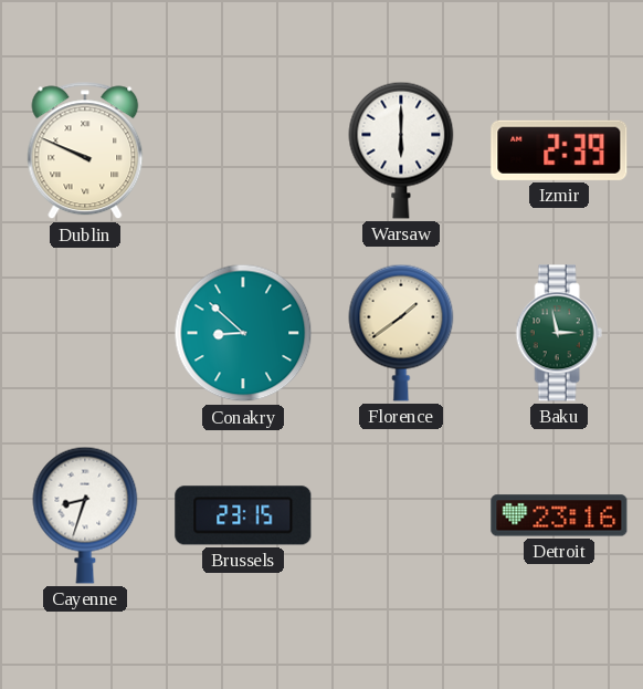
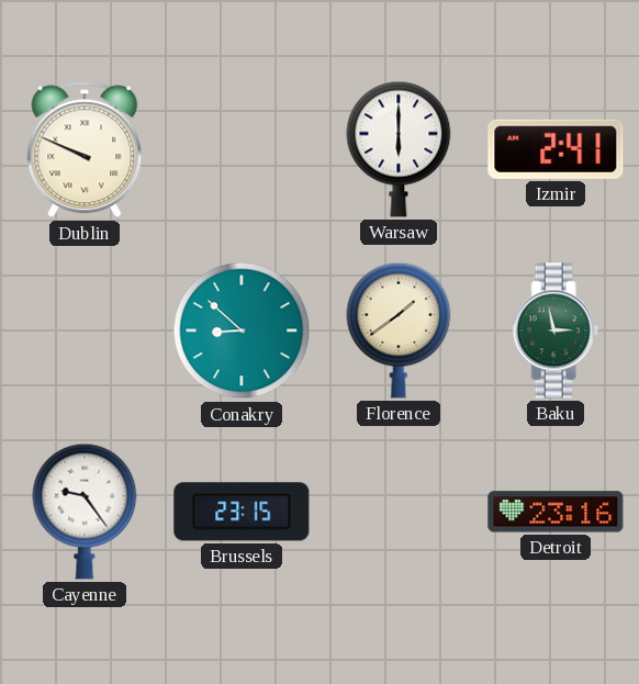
Izmir: 2:39 -> 2:41
Cayenne: 8:33 -> 9:24
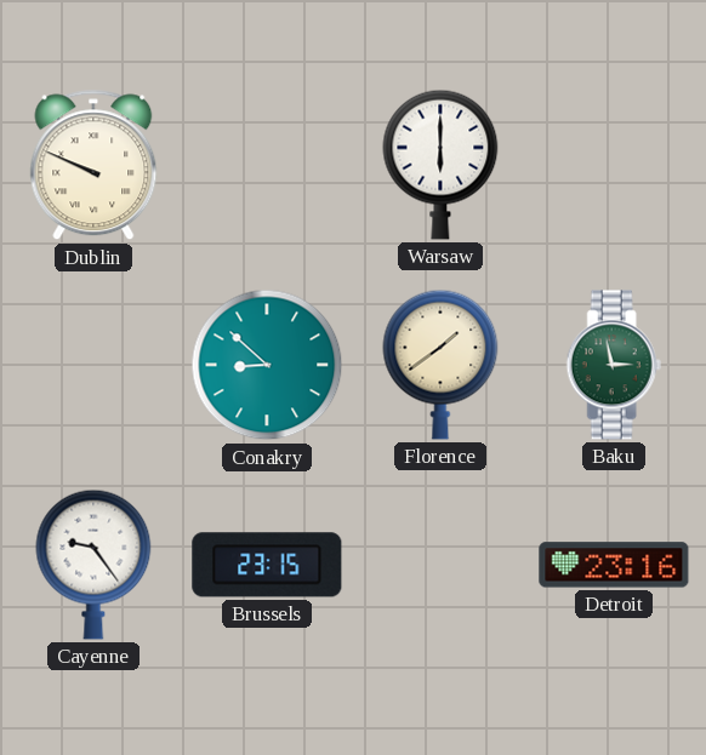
Izmir: 2:41 -> none
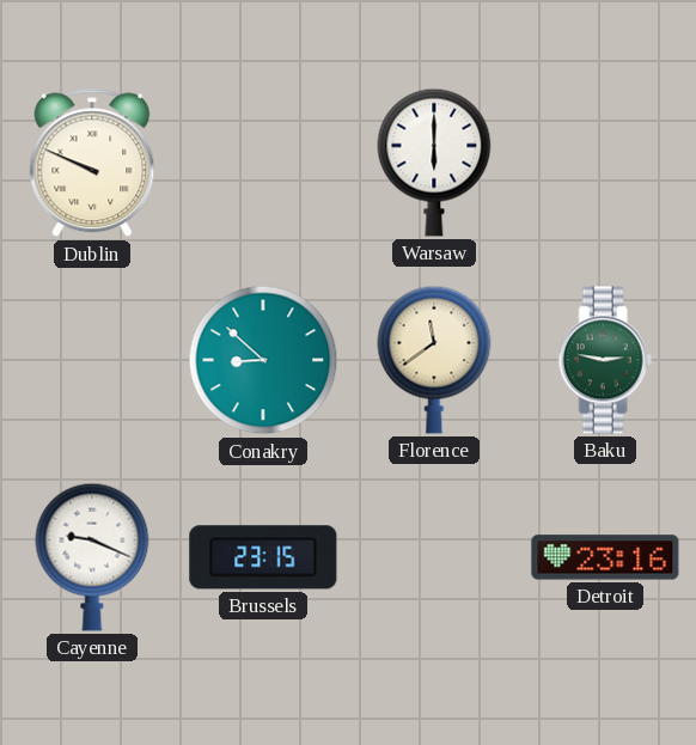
Florence: 1:39 -> 11:39
Baku: 2:58 -> 2:47
Cayenne: 9:24 -> 9:19
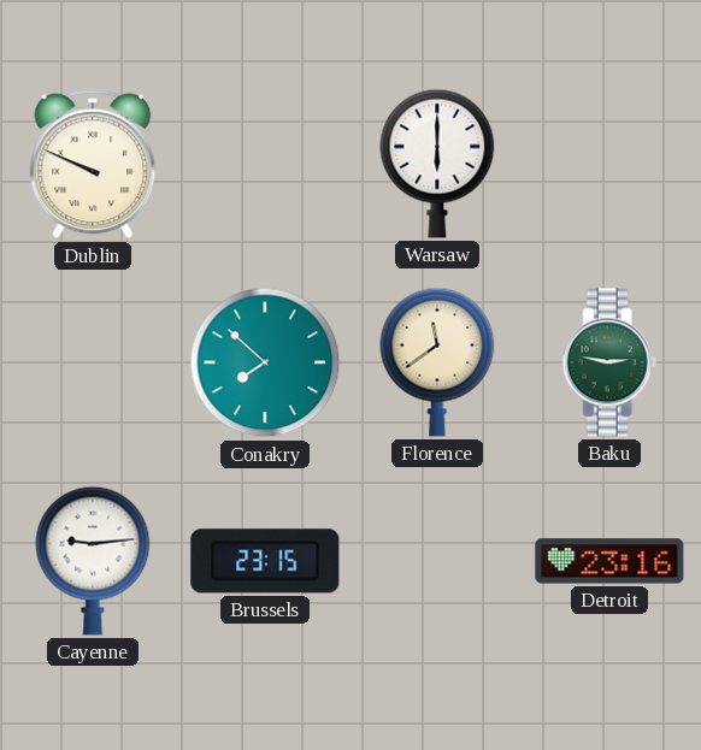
Conakry: 8:52 -> 7:52
Cayenne: 9:19 -> 9:14
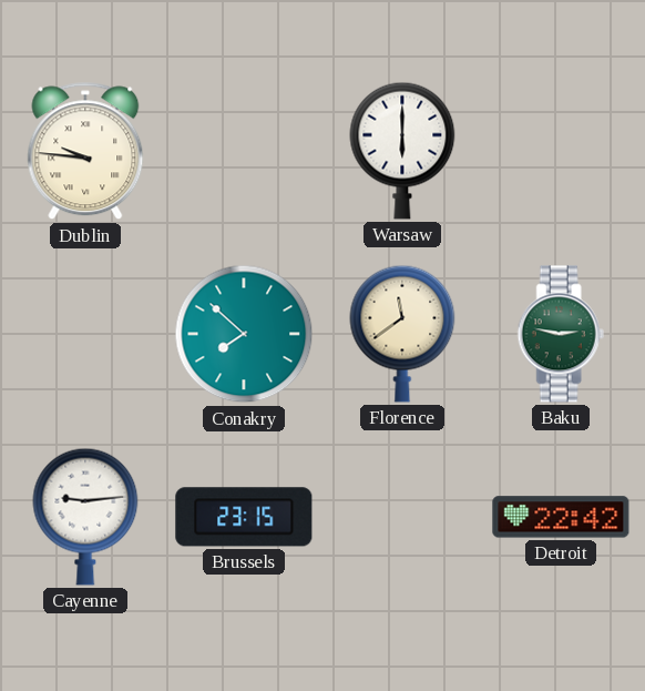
Dublin: 9:49 -> 9:46
Detroit: 23:16 -> 22:42
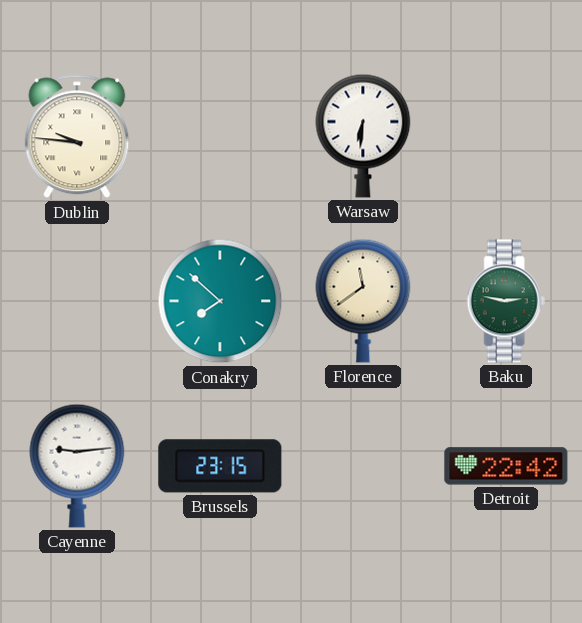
Warsaw: 6:00 -> 6:31
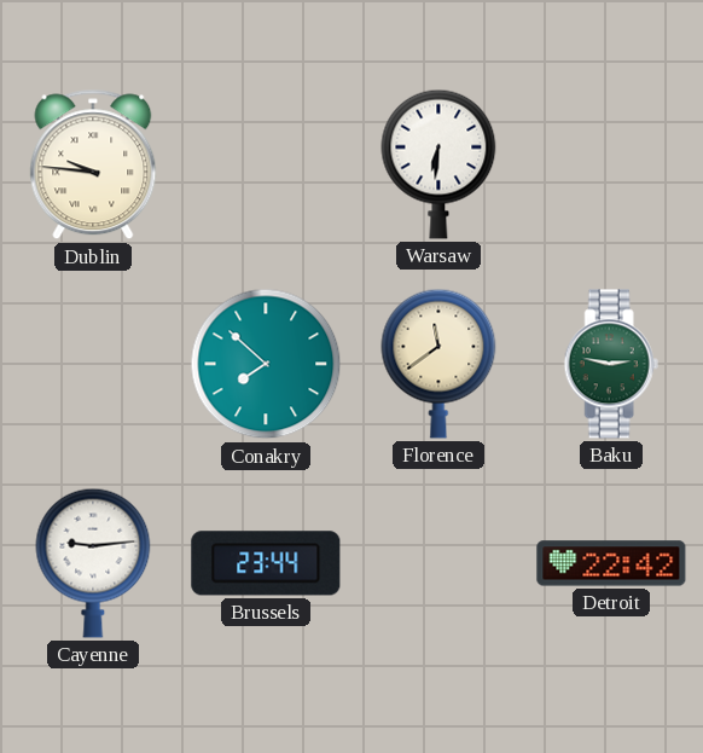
Brussels: 23:15 -> 23:44
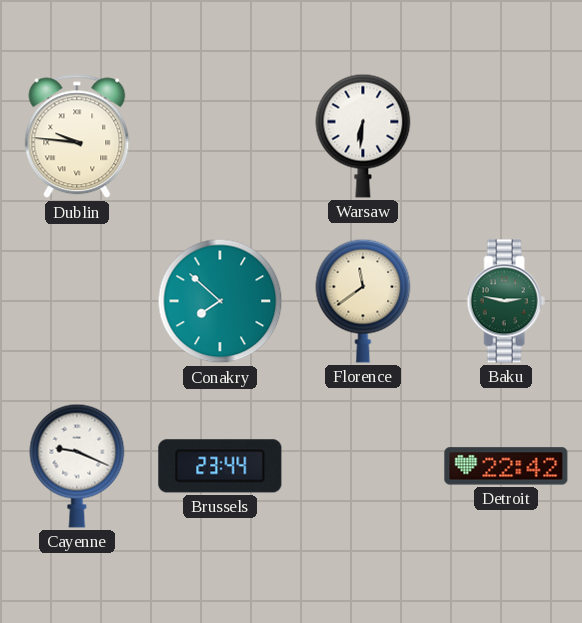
Cayenne: 9:14 -> 9:19
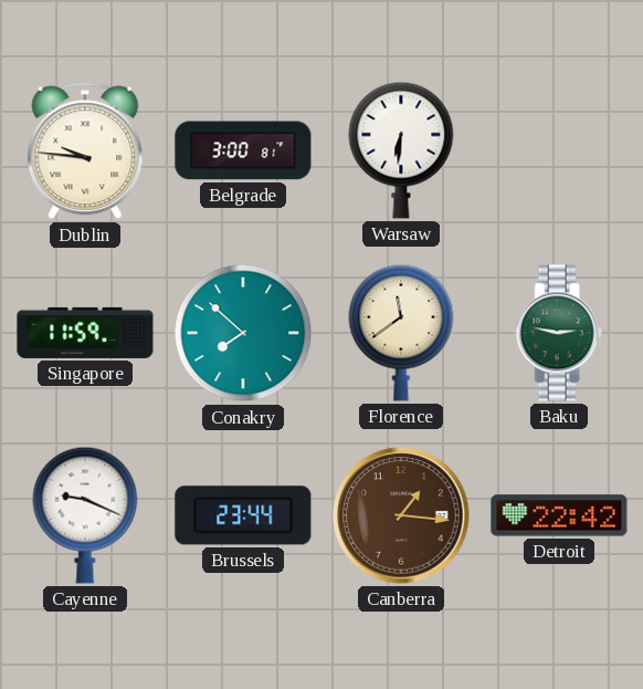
Belgrade: none -> 3:00
Singapore: none -> 11:59
Canberra: none -> 1:16
